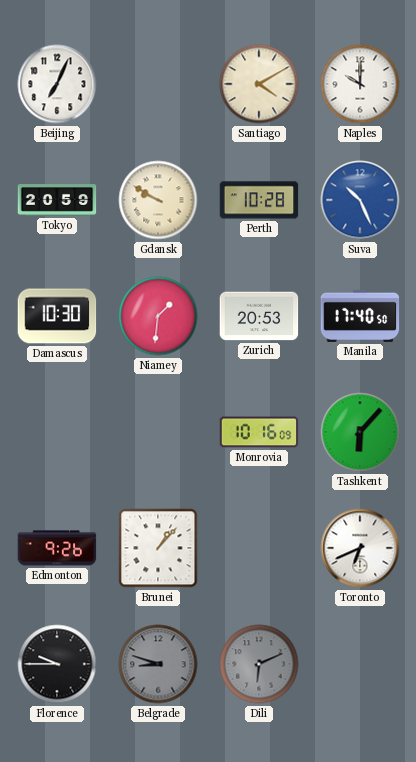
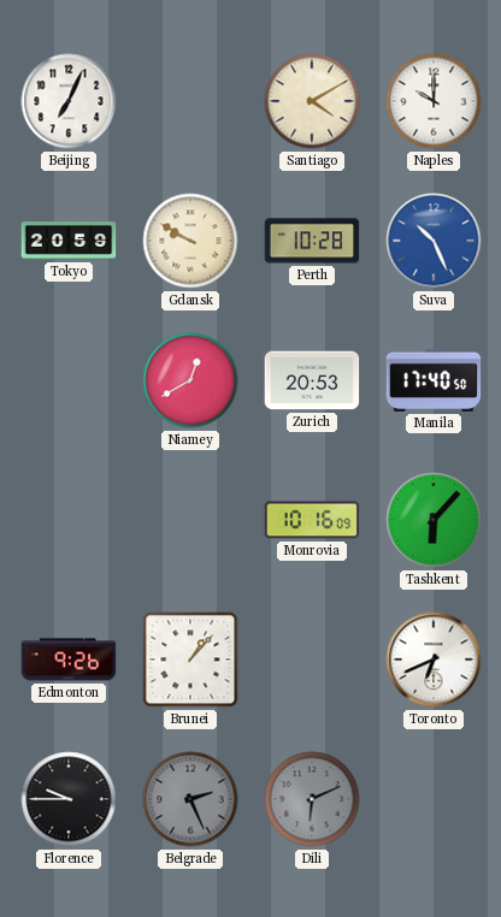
Damascus: 10:30 -> none
Niamey: 1:31 -> 12:40
Belgrade: 8:48 -> 2:26
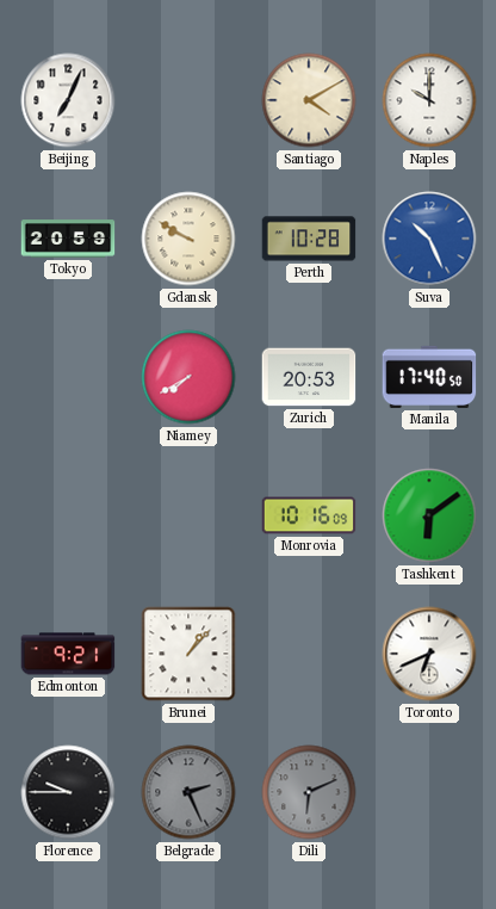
Niamey: 12:40 -> 7:40
Tashkent: 6:07 -> 6:09
Edmonton: 9:26 -> 9:21
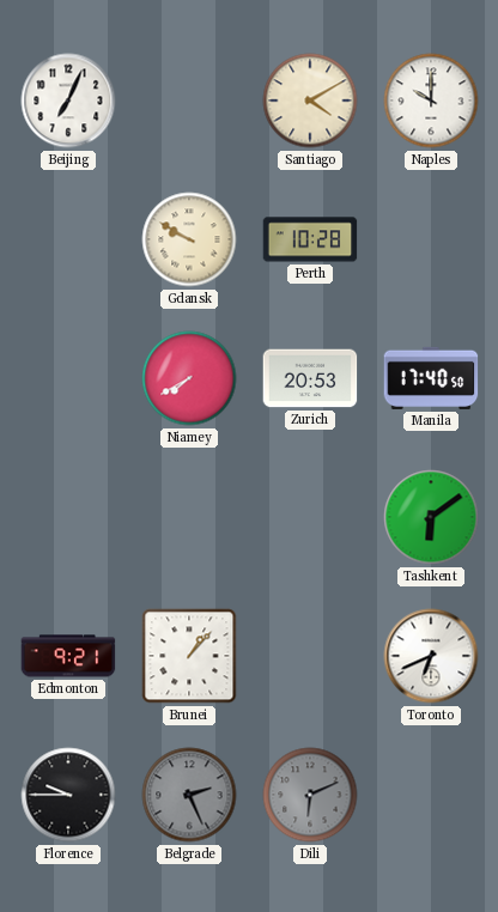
Tokyo: 20:59 -> none
Suva: 10:26 -> none
Monrovia: 10:16 -> none
